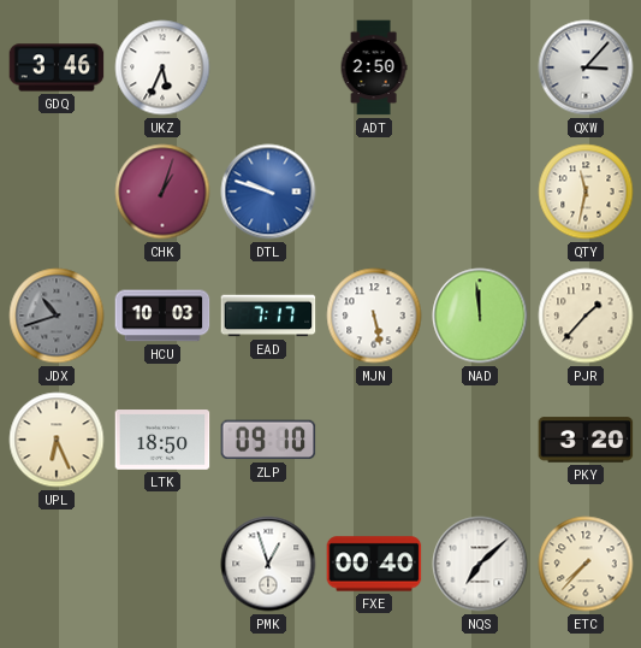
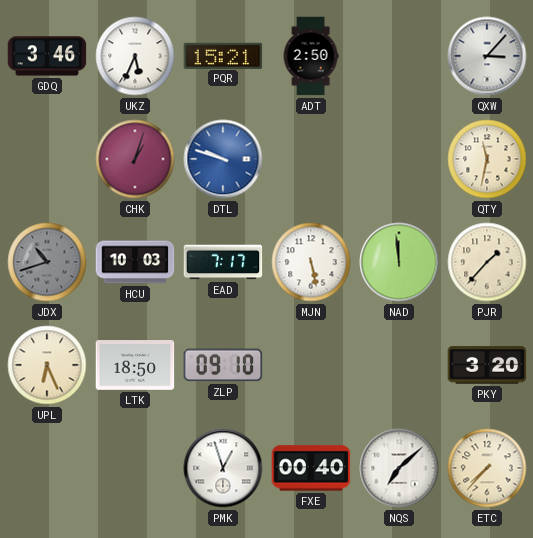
PQR: none -> 15:21
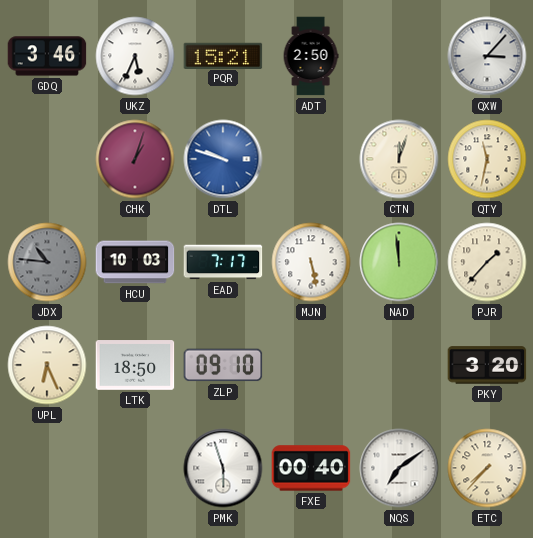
CTN: none -> 12:03
JDX: 10:42 -> 10:46
PMK: 12:57 -> 5:57
NQS: 7:08 -> 7:09
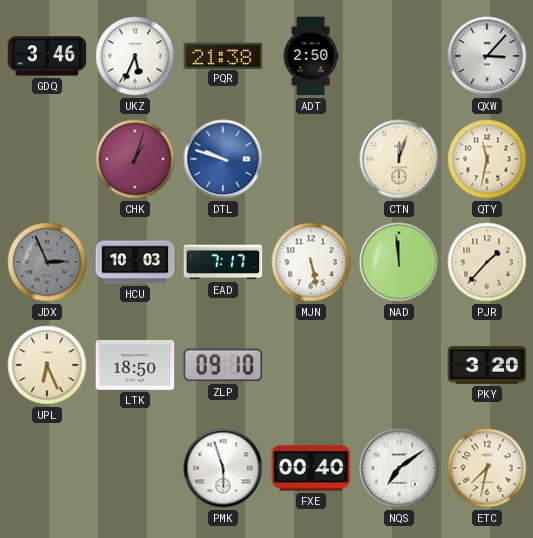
PQR: 15:21 -> 21:38
JDX: 10:46 -> 2:56
ETC: 7:37 -> 7:32
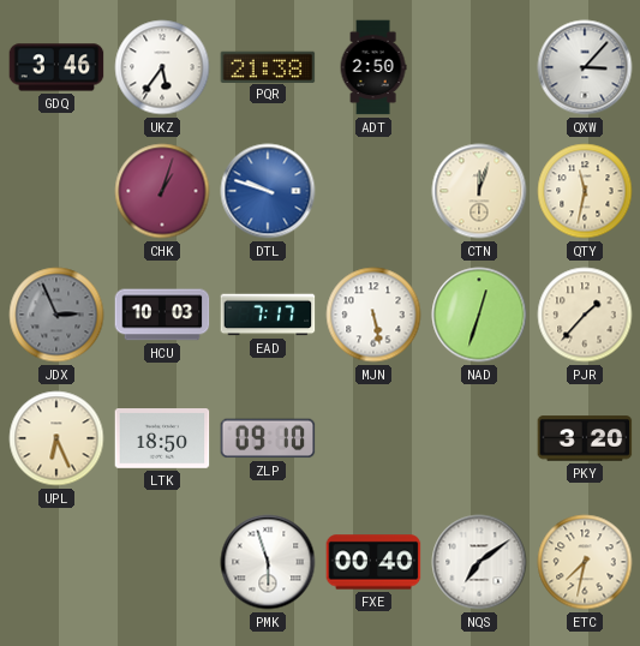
UKZ: 5:34 -> 5:36
NAD: 11:59 -> 12:33
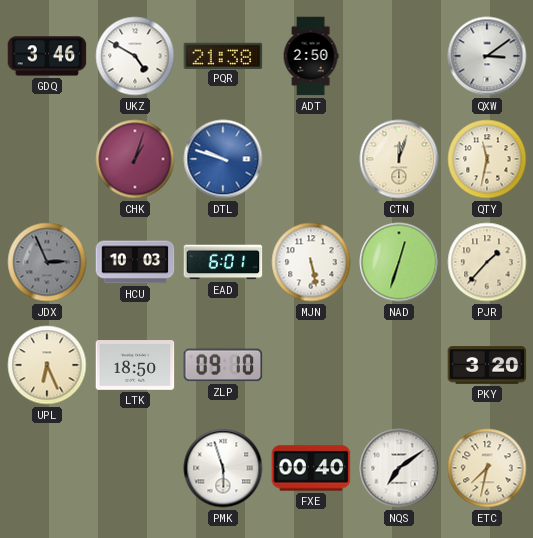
UKZ: 5:36 -> 4:50
QXW: 3:07 -> 3:09
EAD: 7:17 -> 6:01
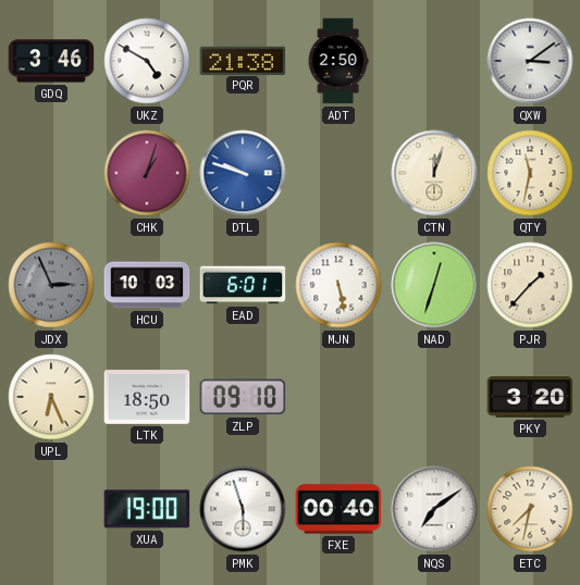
XUA: none -> 19:00
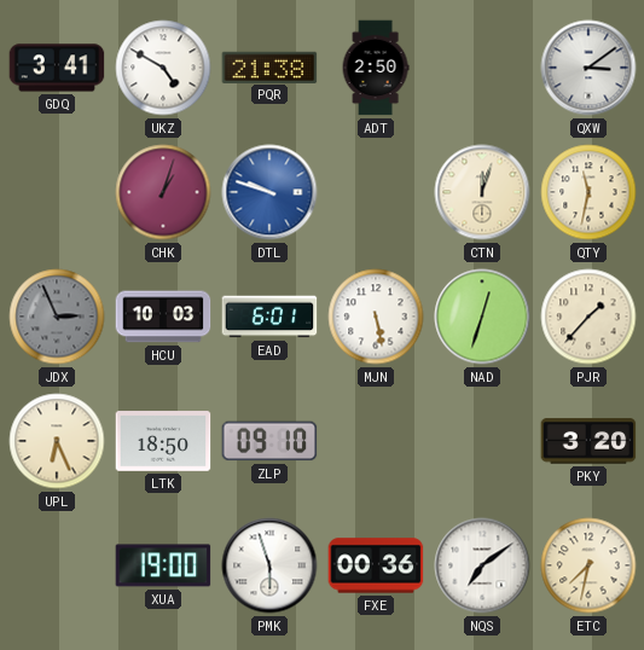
GDQ: 3:46 -> 3:41
FXE: 00:40 -> 00:36
